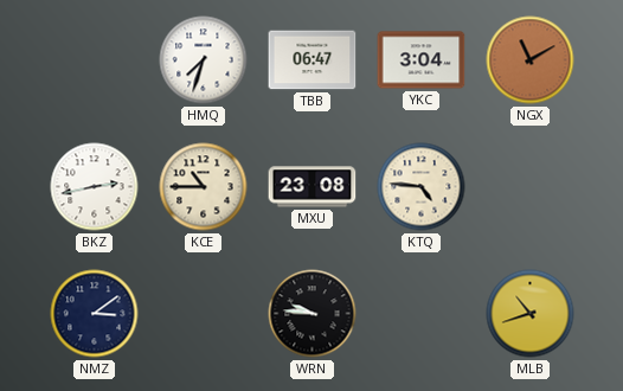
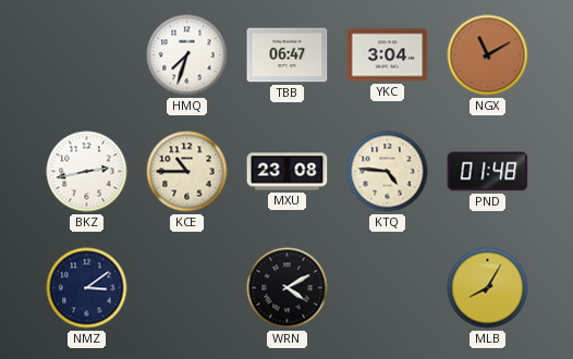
PND: none -> 01:48
WRN: 9:46 -> 4:10
MLB: 10:42 -> 8:05
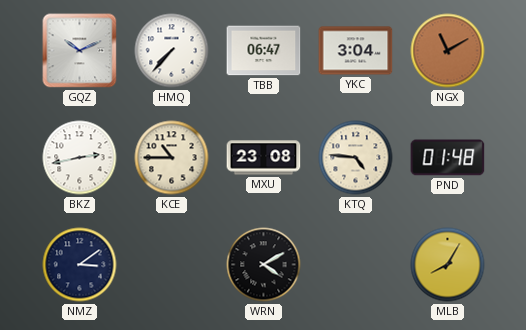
GQZ: none -> 10:11
HMQ: 7:33 -> 7:37
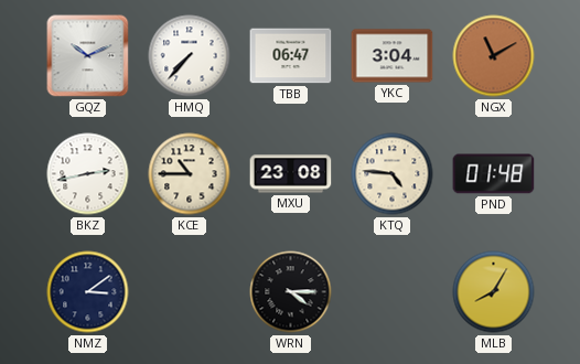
WRN: 4:10 -> 4:15
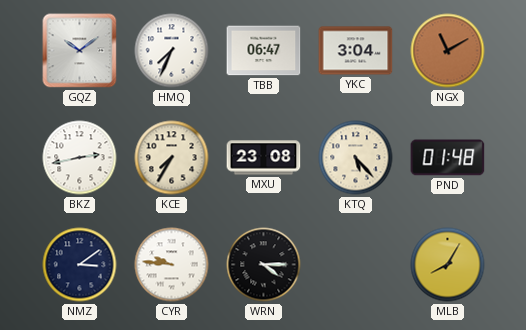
GQZ: 10:11 -> 10:09
HMQ: 7:37 -> 7:34
KCE: 10:45 -> 7:35
KTQ: 4:46 -> 5:23
CYR: none -> 9:46
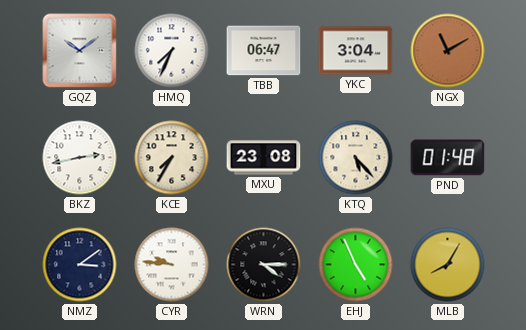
EHJ: none -> 4:56
